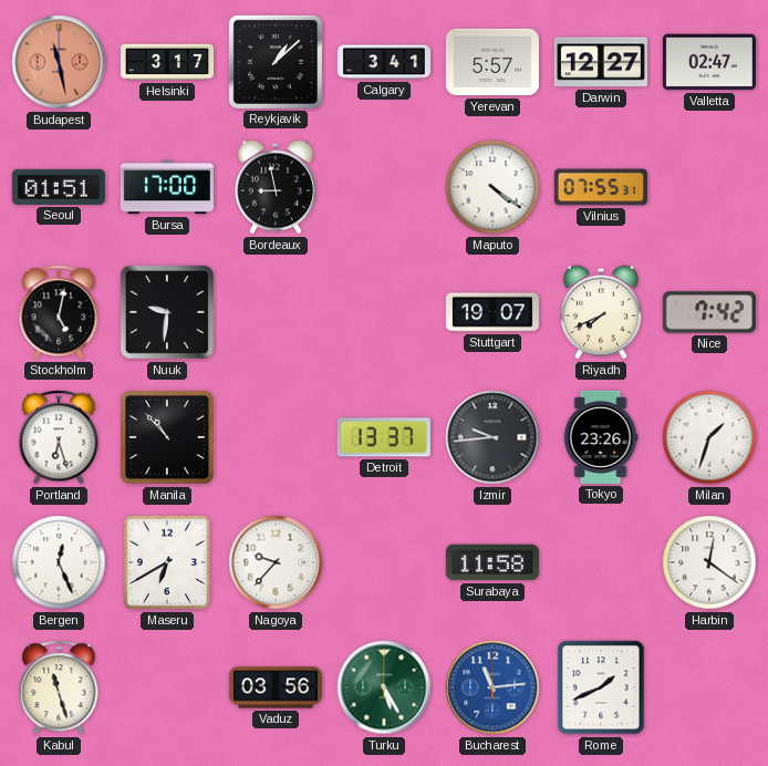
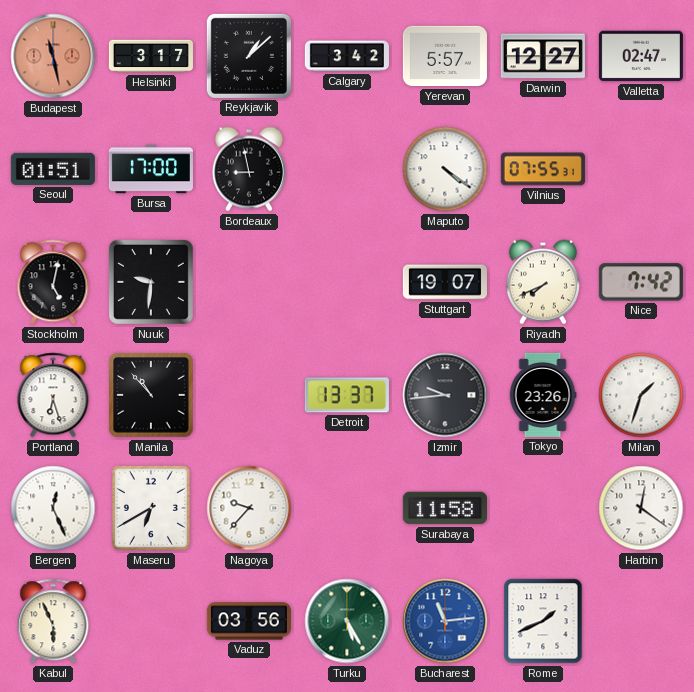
Calgary: 3:41 -> 3:42
Kabul: 11:27 -> 5:56
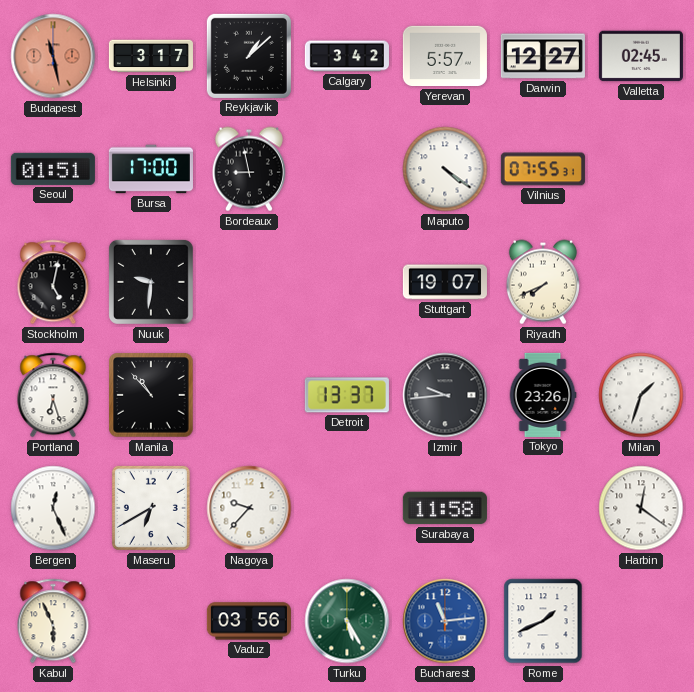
Valletta: 02:47 -> 02:45
Nice: 7:42 -> none
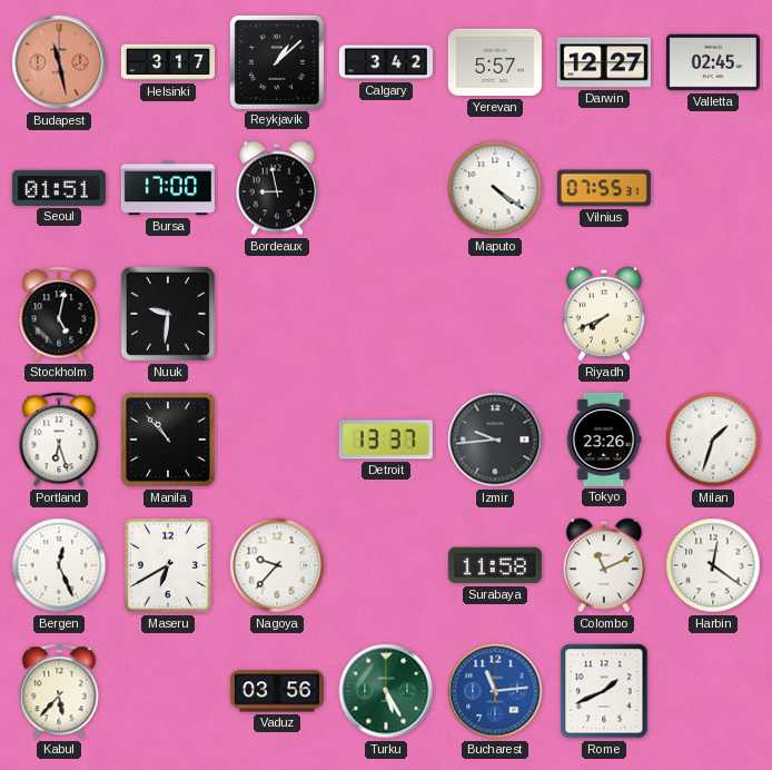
Stuttgart: 19:07 -> none
Colombo: none -> 11:11
Kabul: 5:56 -> 5:37
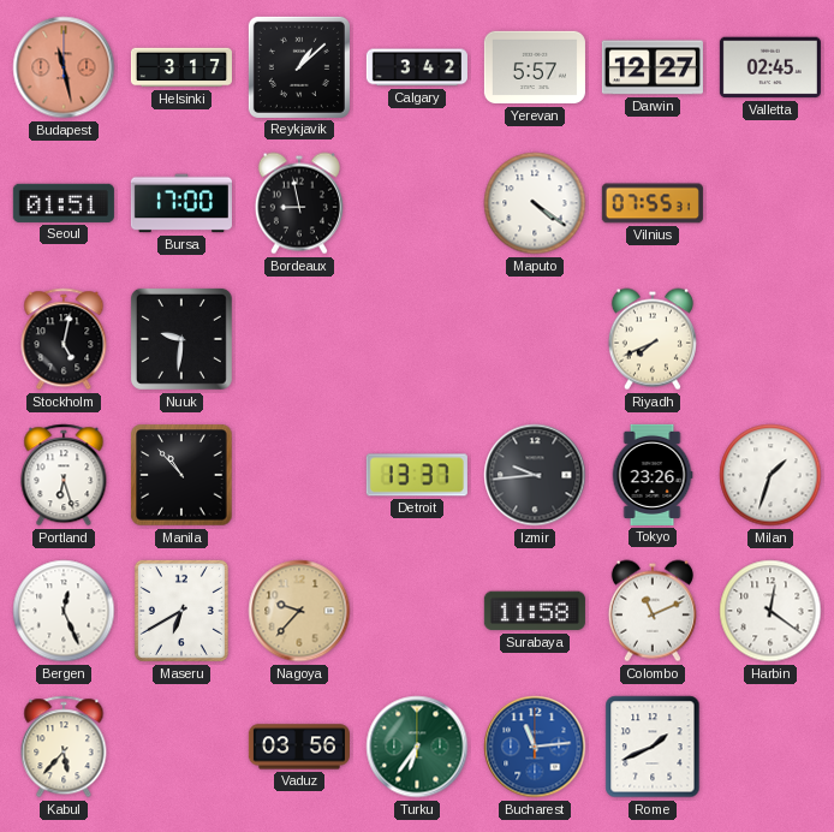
Nagoya dial: white -> champagne
Turku: 5:25 -> 6:36
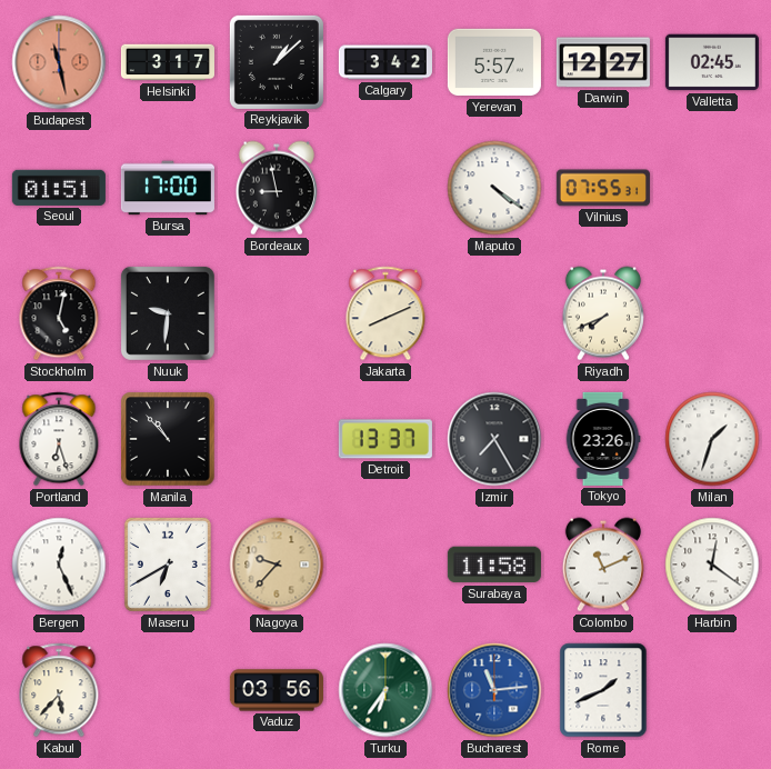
Jakarta: none -> 8:11
Izmir: 9:44 -> 7:25
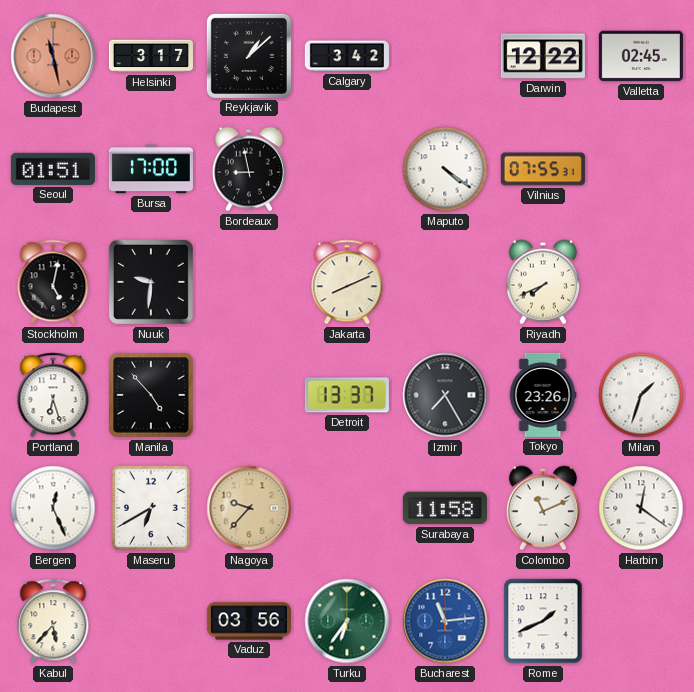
Yerevan: 5:57 -> none
Darwin: 12:27 -> 12:22
Manila: 10:53 -> 4:53
